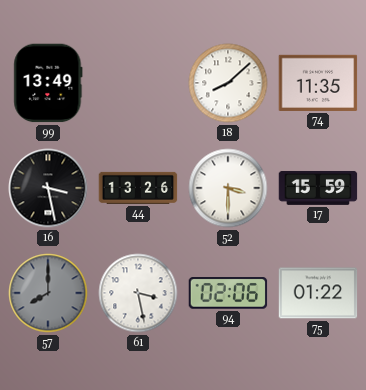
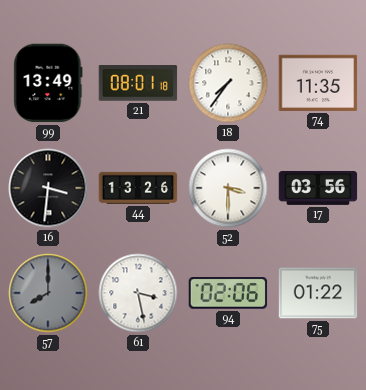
21: none -> 08:01
18: 8:08 -> 7:36
16: 3:28 -> 3:31
17: 15:59 -> 03:56
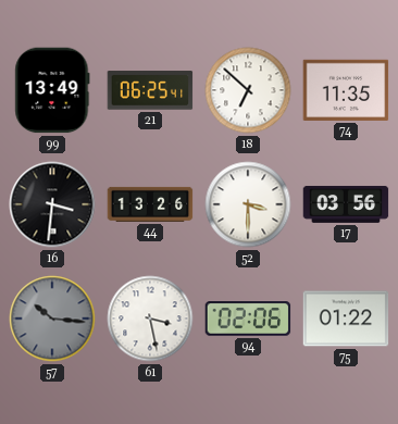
21: 08:01 -> 06:25
18: 7:36 -> 6:52
57: 8:00 -> 10:16
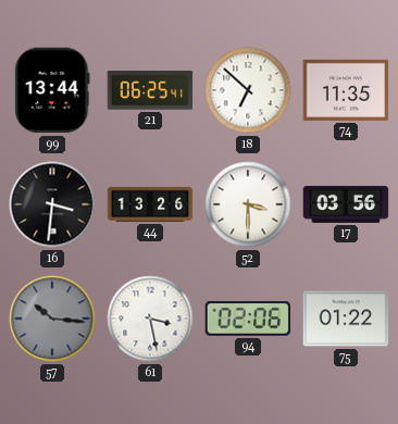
99: 13:49 -> 13:44
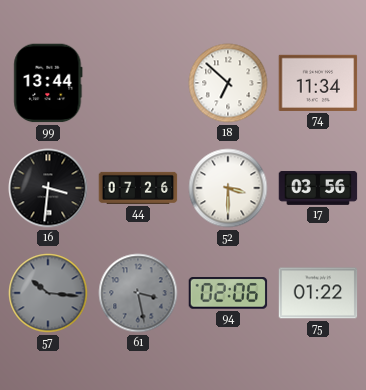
21: 06:25 -> none
74: 11:35 -> 11:34
44: 13:26 -> 07:26
61 dial: white -> grey
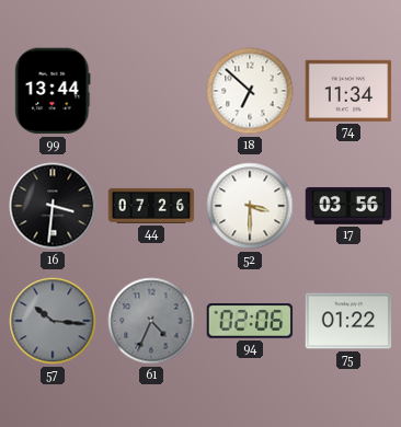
61: 3:28 -> 4:34
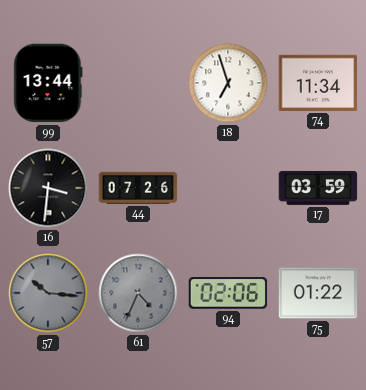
18: 6:52 -> 6:57
52: 3:30 -> none
17: 03:56 -> 03:59
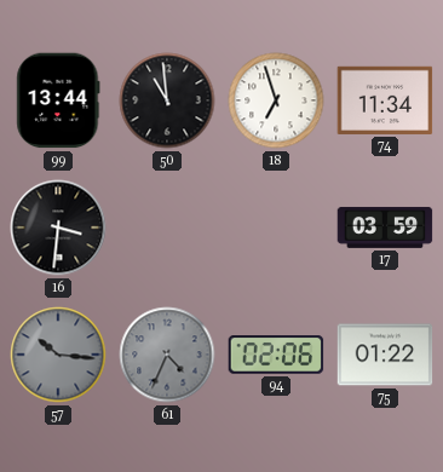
50: none -> 10:59
44: 07:26 -> none
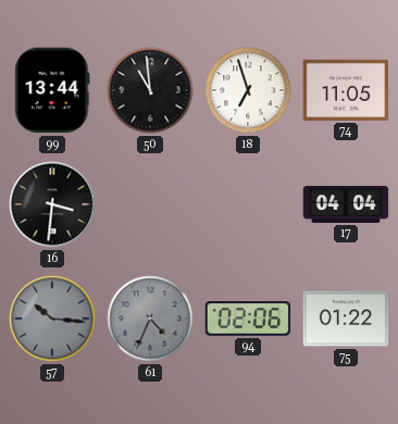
74: 11:34 -> 11:05
17: 03:59 -> 04:04
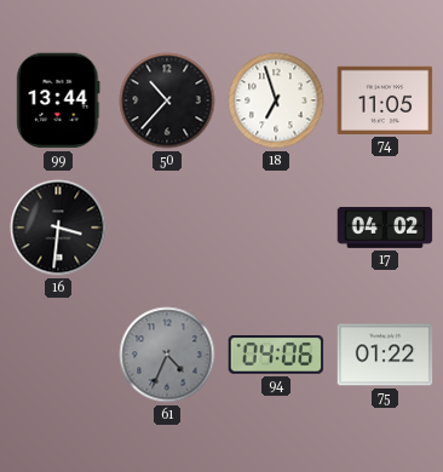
50: 10:59 -> 10:37
17: 04:04 -> 04:02
57: 10:16 -> none
94: 02:06 -> 04:06
